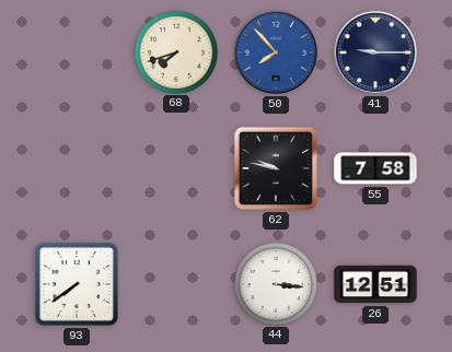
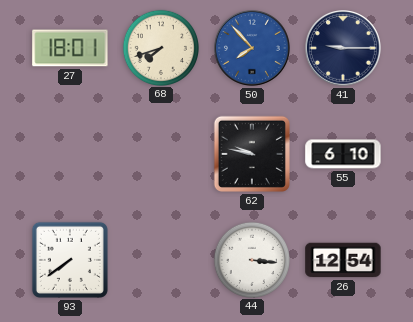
27: none -> 18:01
55: 7:58 -> 6:10
26: 12:51 -> 12:54
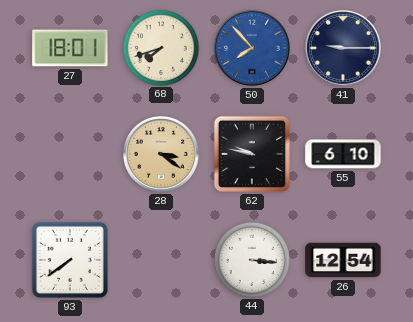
28: none -> 3:21
